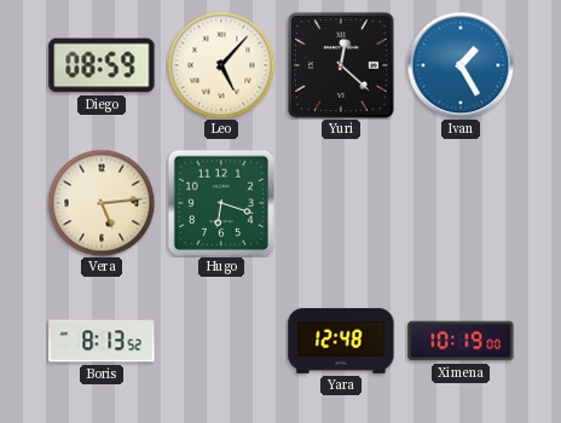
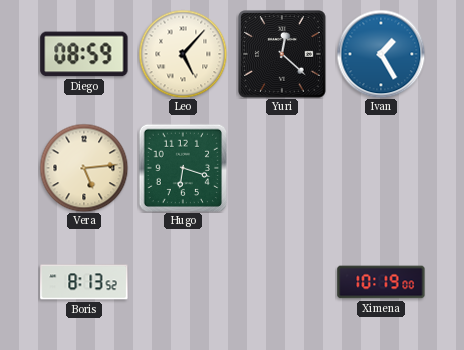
Yara: 12:48 -> none
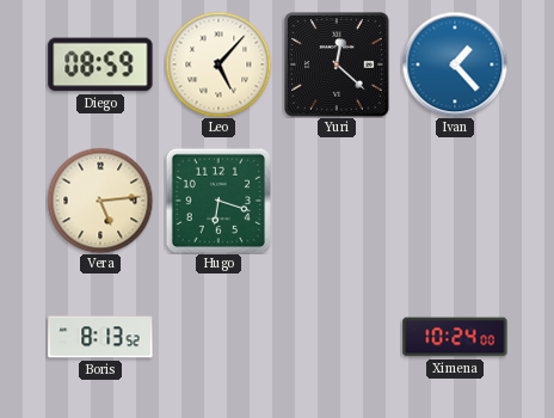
Ivan: 1:25 -> 1:23
Ximena: 10:19 -> 10:24
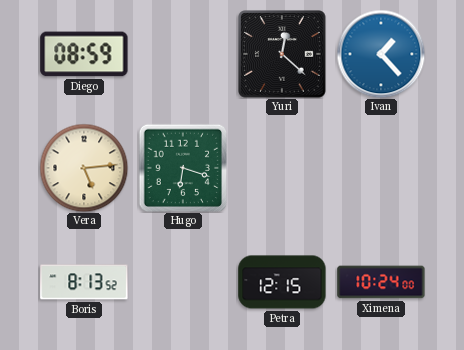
Leo: 5:07 -> none
Petra: none -> 12:15
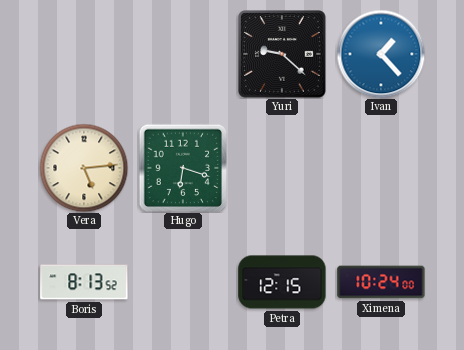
Diego: 08:59 -> none
Yuri: 12:22 -> 9:22
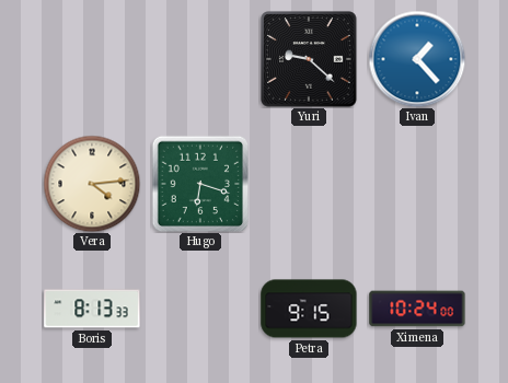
Vera: 5:14 -> 4:14
Boris: 8:13:52 -> 8:13:33
Petra: 12:15 -> 9:15
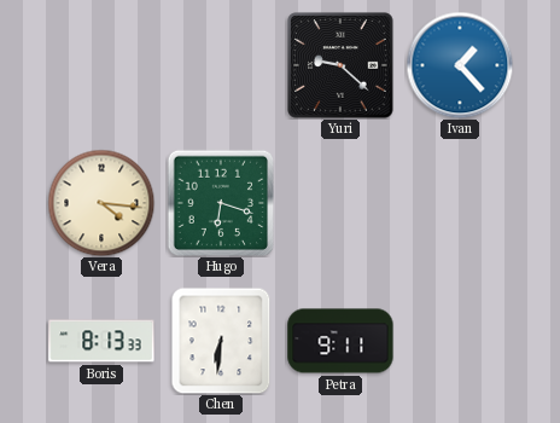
Vera: 4:14 -> 4:16
Chen: none -> 6:31
Petra: 9:15 -> 9:11
Ximena: 10:24 -> none
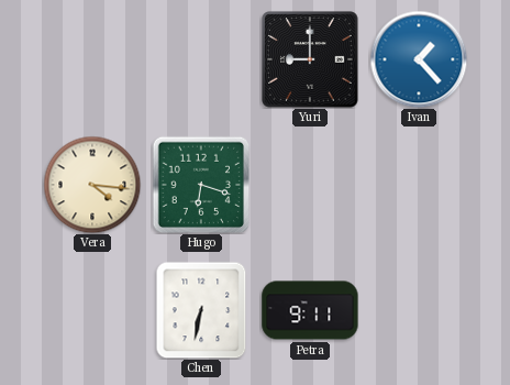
Yuri: 9:22 -> 9:00
Boris: 8:13 -> none
Chen: 6:31 -> 6:32
